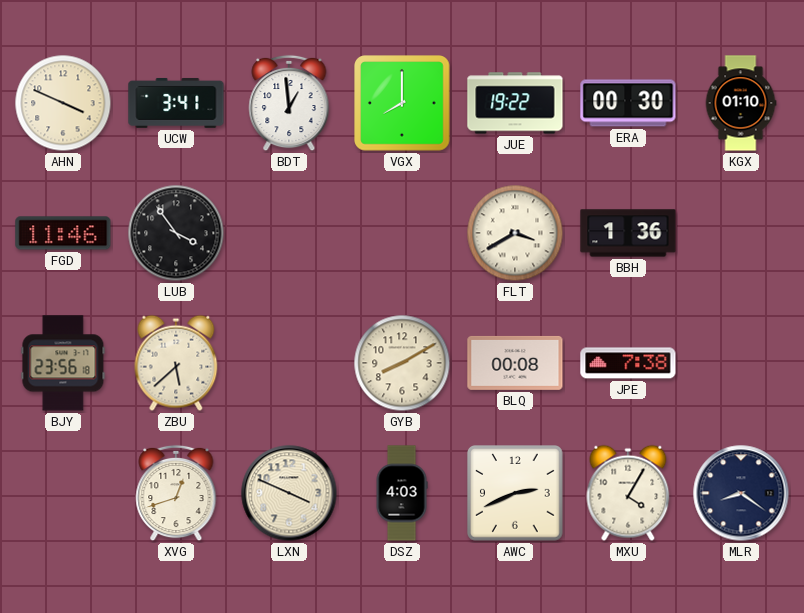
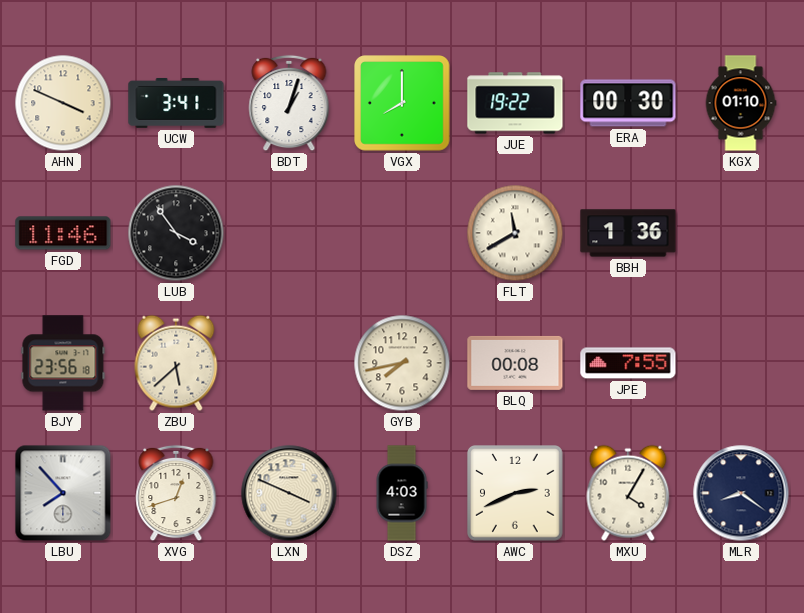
BDT: 12:59 -> 1:03
FLT: 3:40 -> 11:40
GYB: 8:10 -> 7:43
JPE: 7:38 -> 7:55
LBU: none -> 7:53
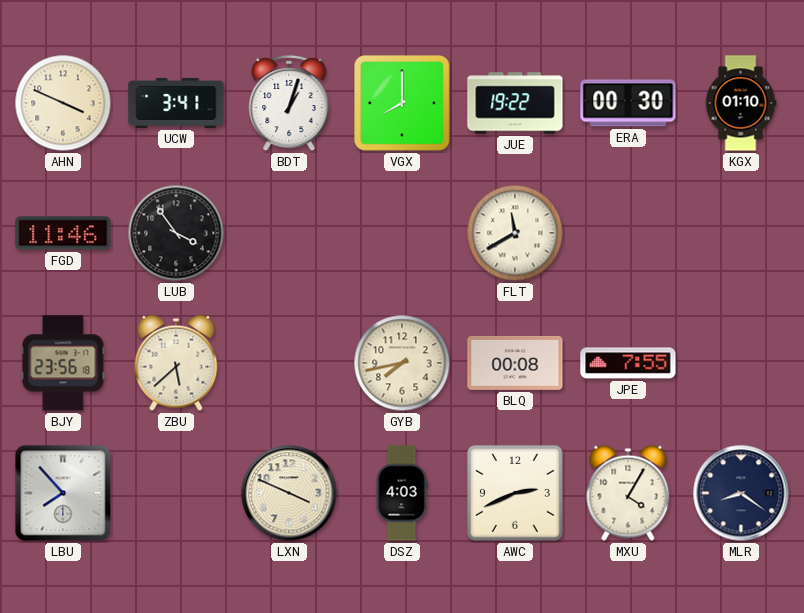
BBH: 1:36 -> none
XVG: 12:42 -> none
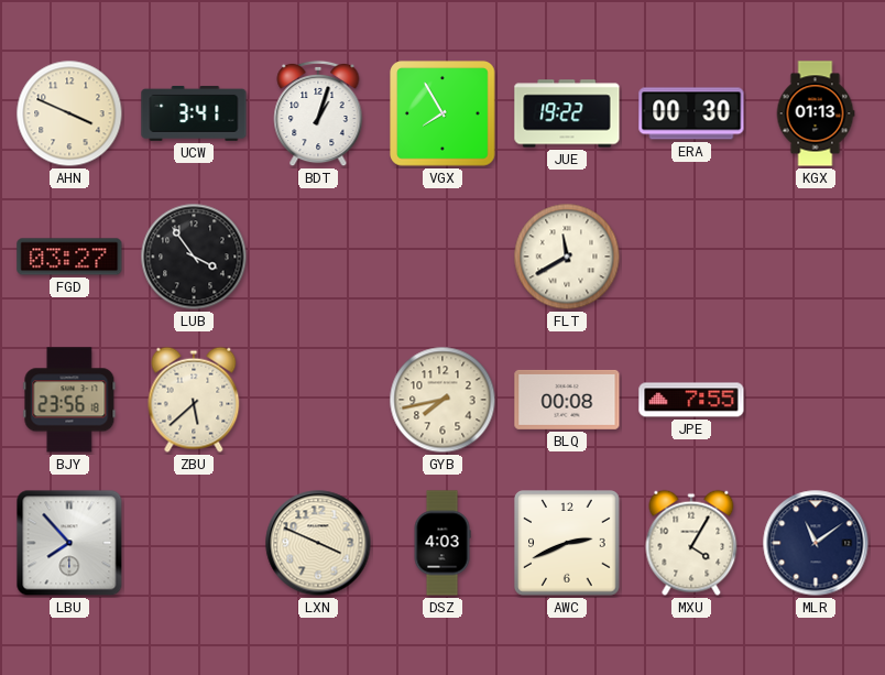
VGX: 8:00 -> 7:55
KGX: 01:10 -> 01:13
FGD: 11:46 -> 03:27
MLR: 8:21 -> 11:09
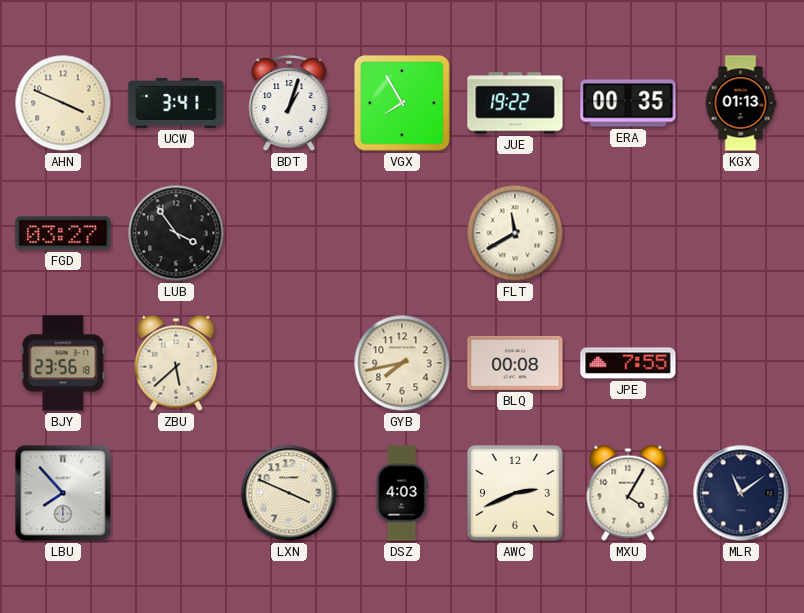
ERA: 00:30 -> 00:35
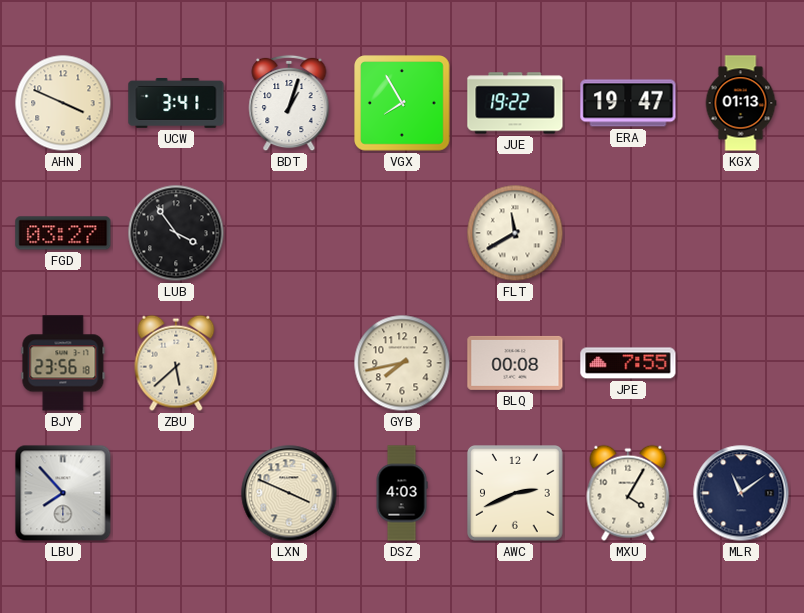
ERA: 00:35 -> 19:47
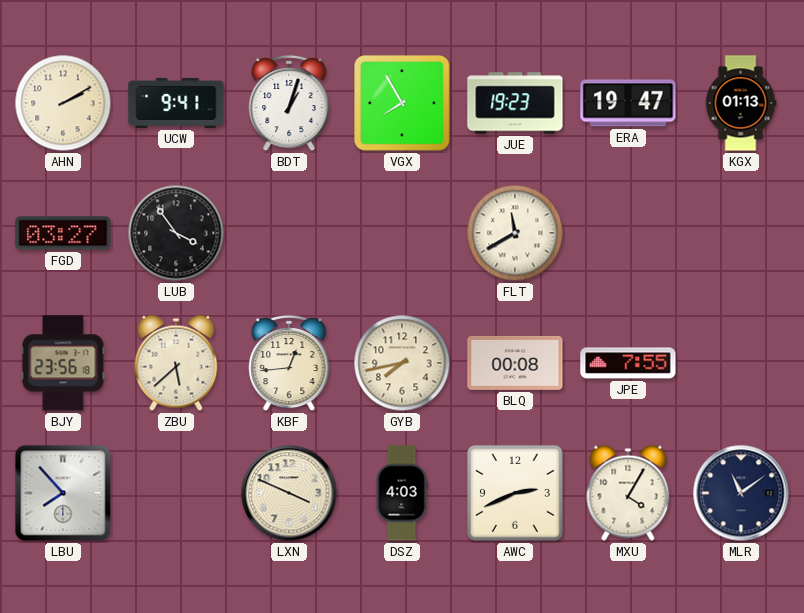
AHN: 3:49 -> 2:10
UCW: 3:41 -> 9:41
JUE: 19:22 -> 19:23
KBF: none -> 12:44
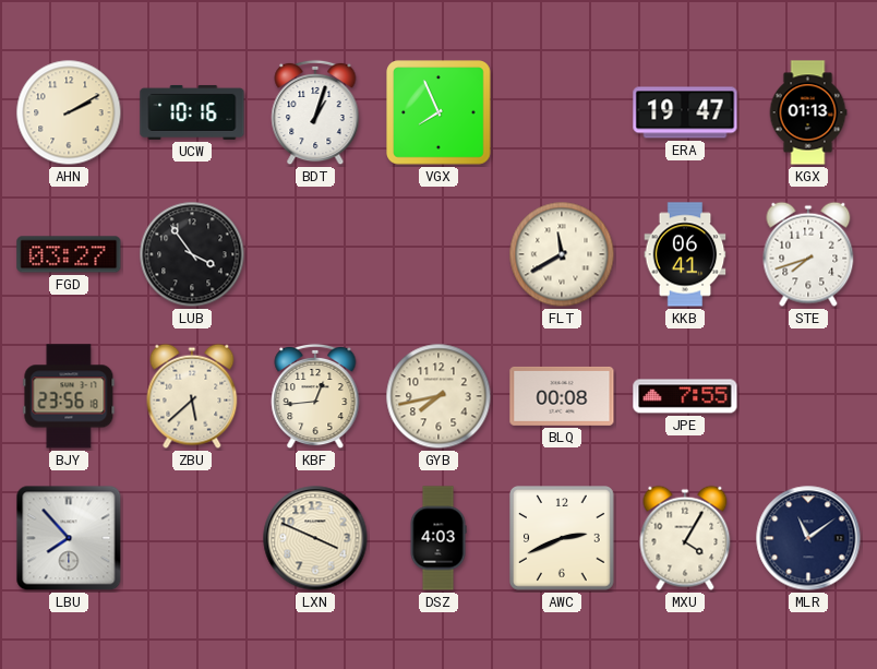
UCW: 9:41 -> 10:16
VGX: 7:55 -> 7:56
JUE: 19:23 -> none
KKB: none -> 06:41
STE: none -> 7:42
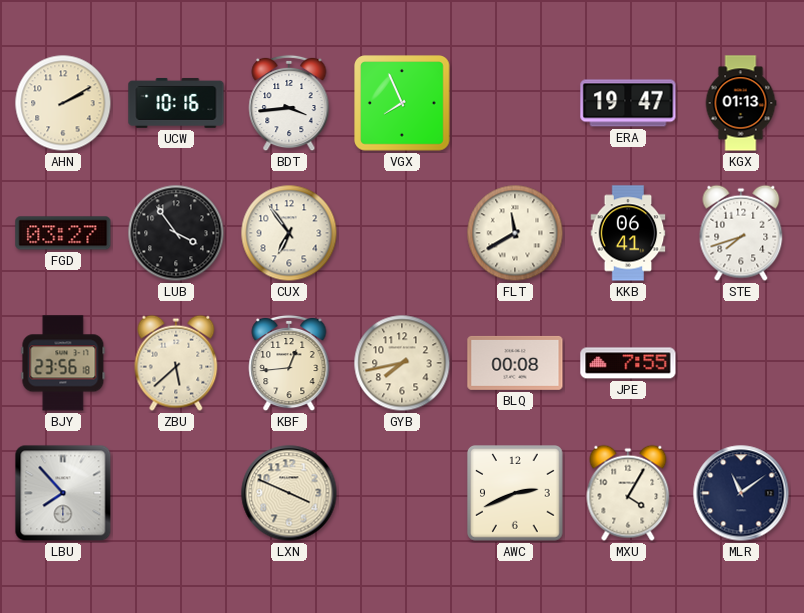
BDT: 1:03 -> 3:44
CUX: none -> 6:54
DSZ: 4:03 -> none
